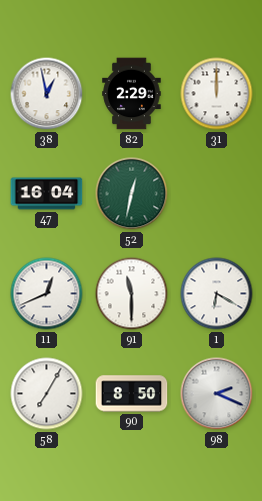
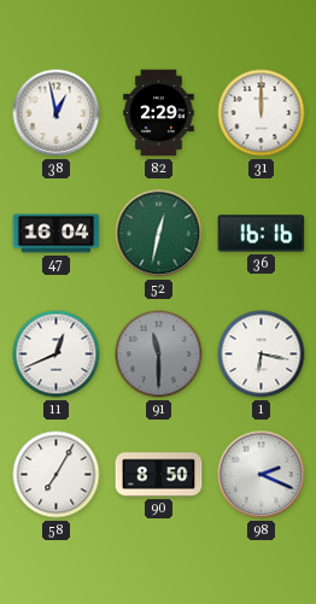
36: none -> 16:16
91 dial: white -> grey
1: 6:20 -> 6:17
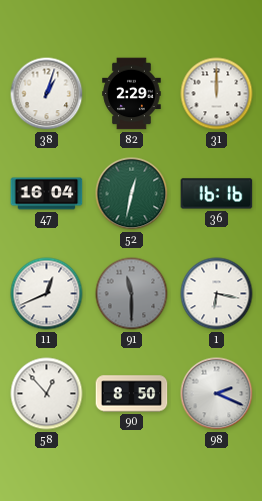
38: 12:58 -> 1:03
58: 7:05 -> 12:53
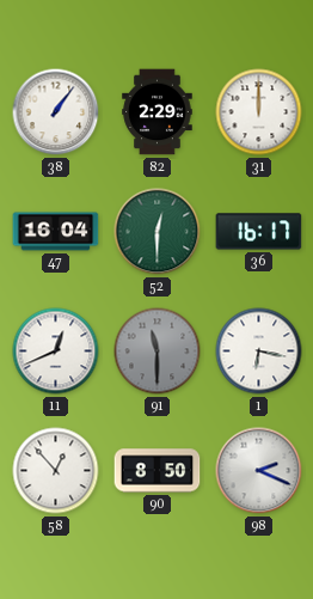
38: 1:03 -> 1:06
52: 12:32 -> 12:30
36: 16:16 -> 16:17
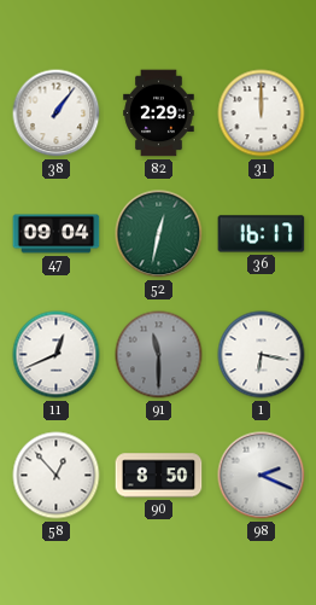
47: 16:04 -> 09:04
52: 12:30 -> 12:32
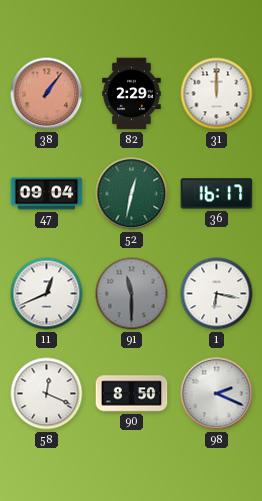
38 dial: white -> salmon
58: 12:53 -> 12:19
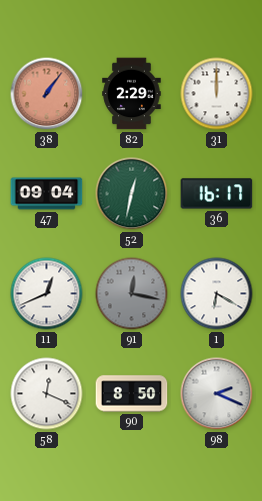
91: 11:30 -> 12:17
1: 6:17 -> 6:20
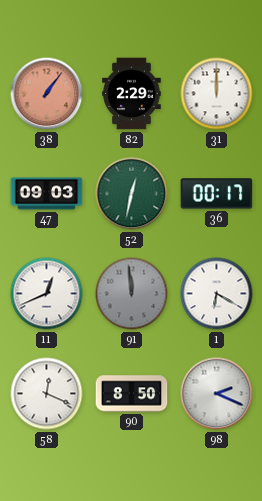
47: 09:04 -> 09:03
36: 16:17 -> 00:17
91: 12:17 -> 11:59
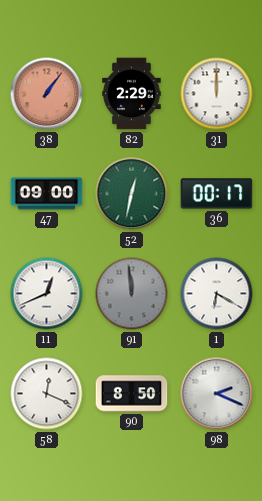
47: 09:03 -> 09:00
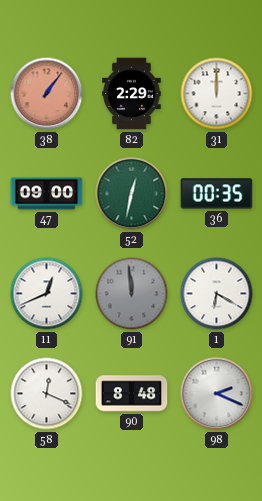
36: 00:17 -> 00:35
90: 8:50 -> 8:48
